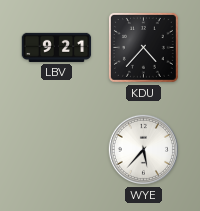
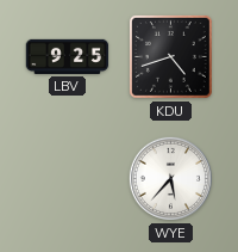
LBV: 9:21 -> 9:25
KDU: 4:37 -> 4:42
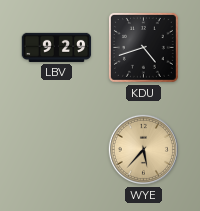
LBV: 9:25 -> 9:29
WYE dial: white -> champagne
